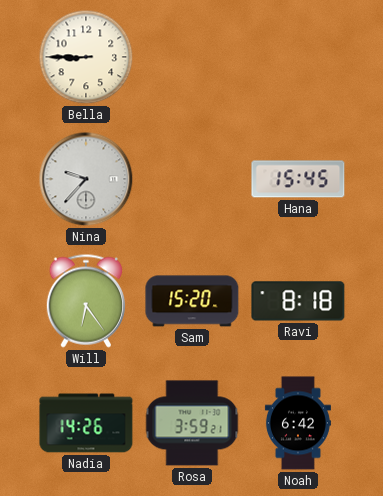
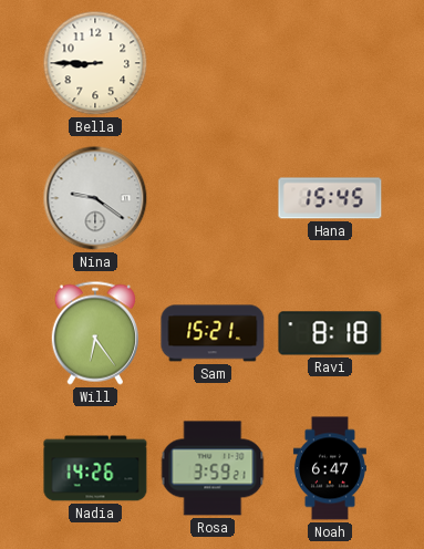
Nina: 9:37 -> 9:21
Sam: 15:20 -> 15:21
Noah: 6:42 -> 6:47
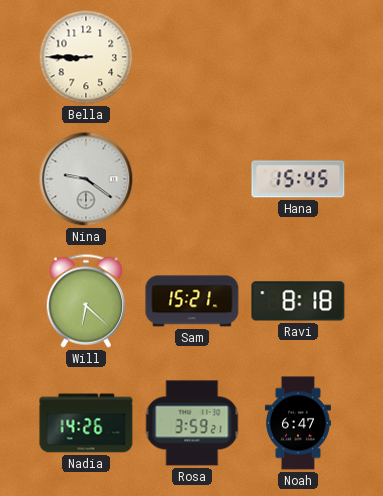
Will: 6:24 -> 6:22
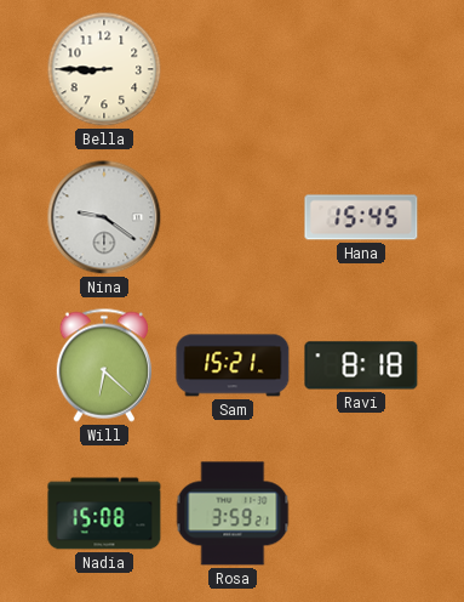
Nadia: 14:26 -> 15:08
Noah: 6:47 -> none
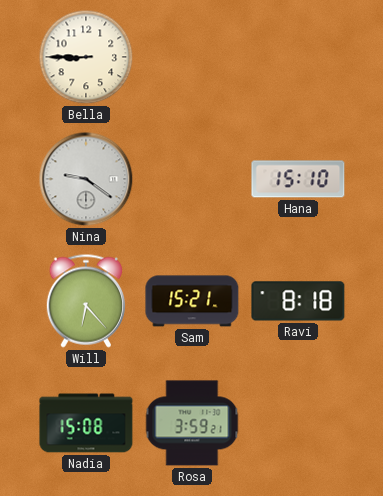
Hana: 15:45 -> 15:10
Will: 6:22 -> 6:23
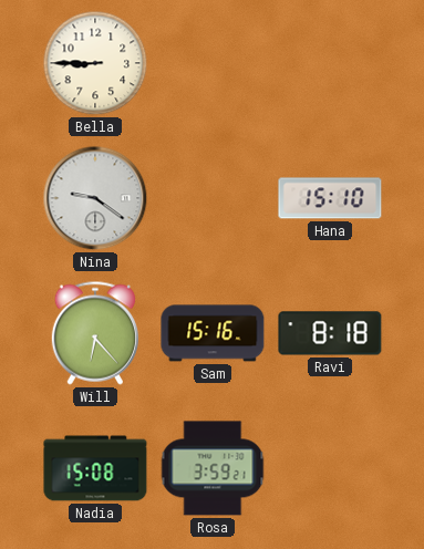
Sam: 15:21 -> 15:16
